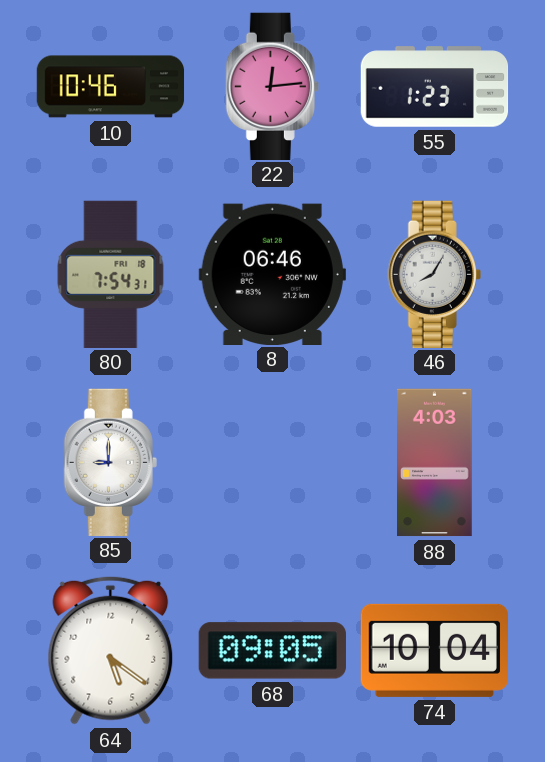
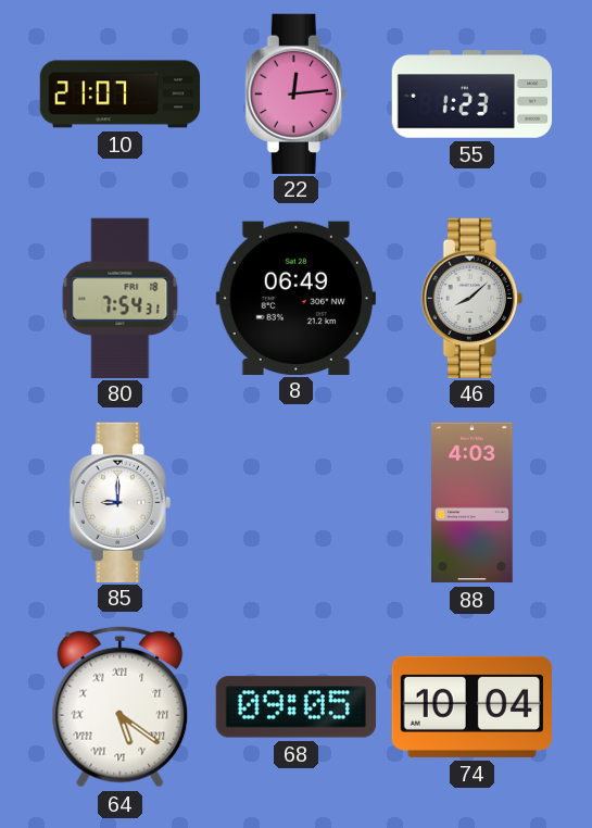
10: 10:46 -> 21:07
8: 06:46 -> 06:49
46: 8:05 -> 8:08
64 numerals: Arabic -> Roman
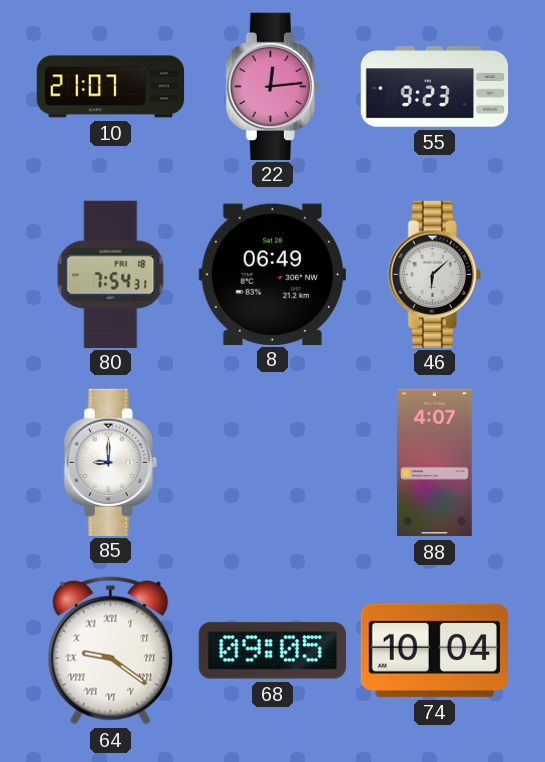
55: 1:23 -> 9:23
46: 8:08 -> 6:08
88: 4:03 -> 4:07
64: 5:21 -> 9:21
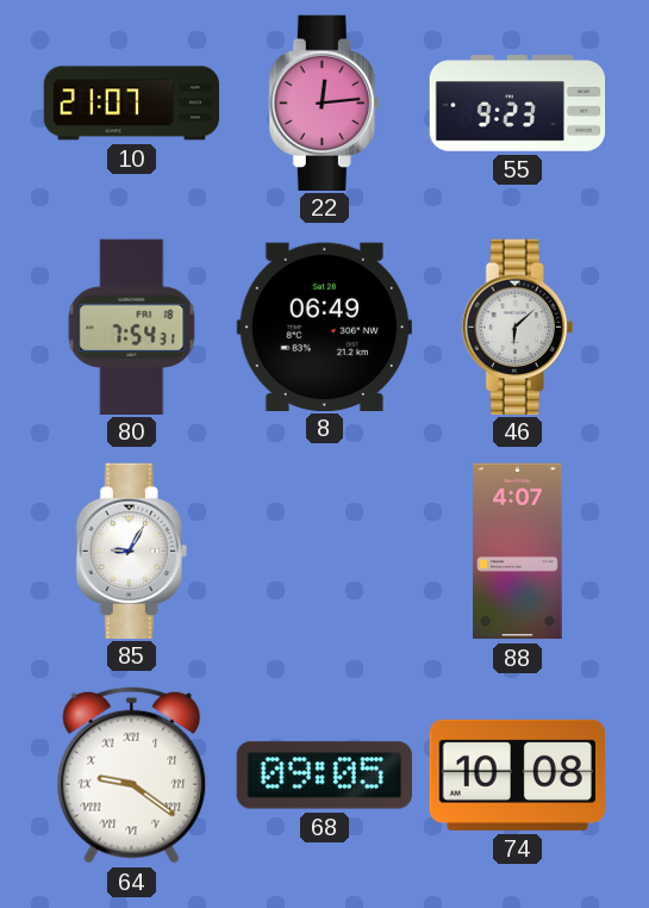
85: 9:00 -> 9:05
74: 10:04 -> 10:08
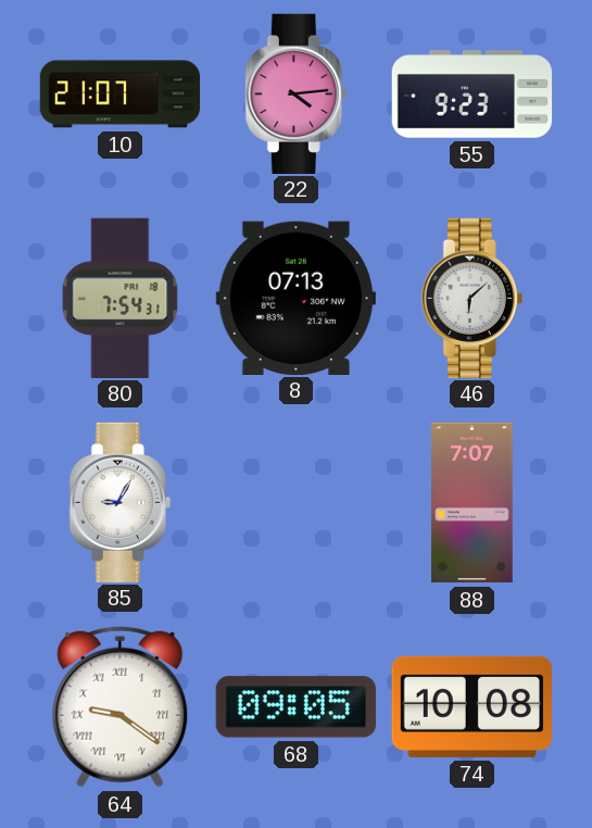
22: 12:14 -> 4:14
8: 06:49 -> 07:13
88: 4:07 -> 7:07
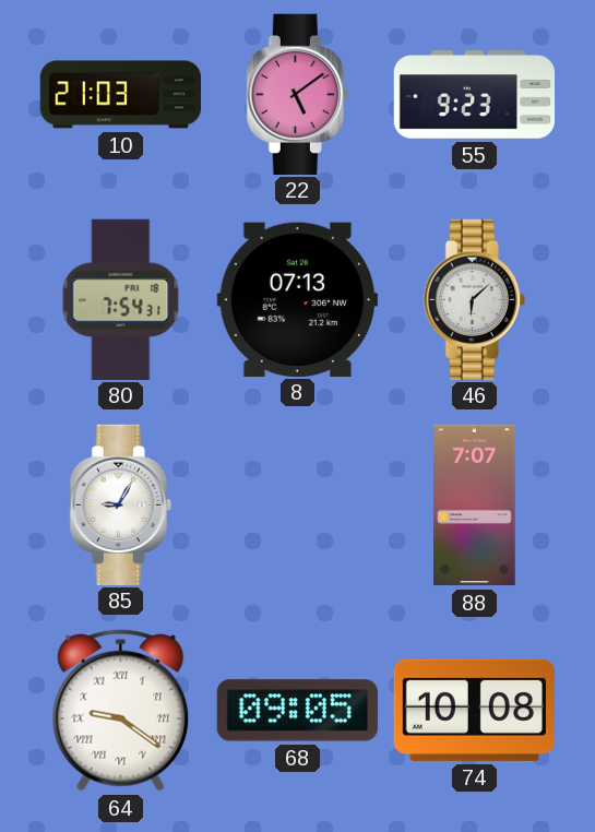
10: 21:07 -> 21:03
22: 4:14 -> 5:09
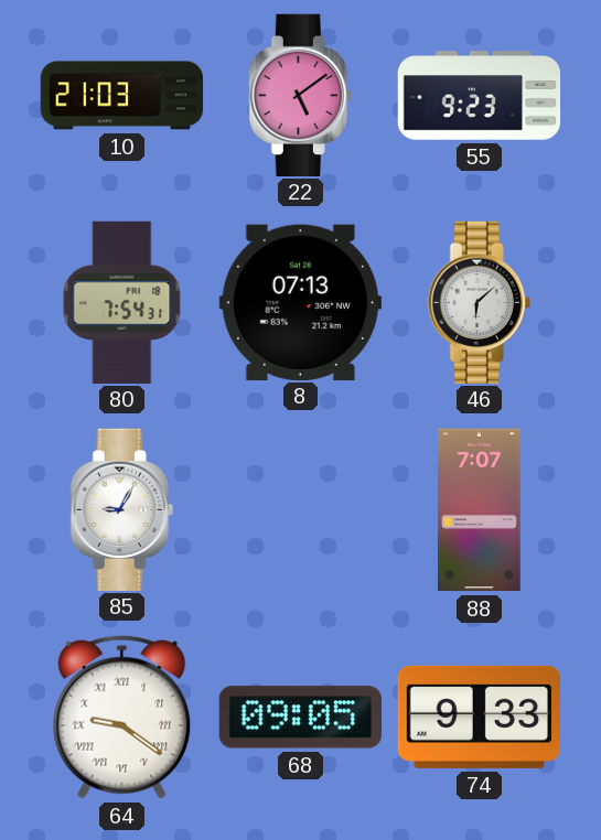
74: 10:08 -> 9:33
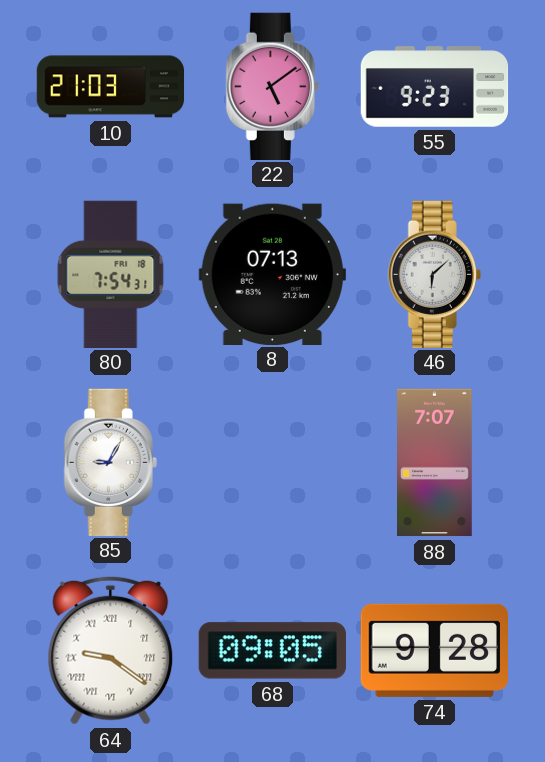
74: 9:33 -> 9:28
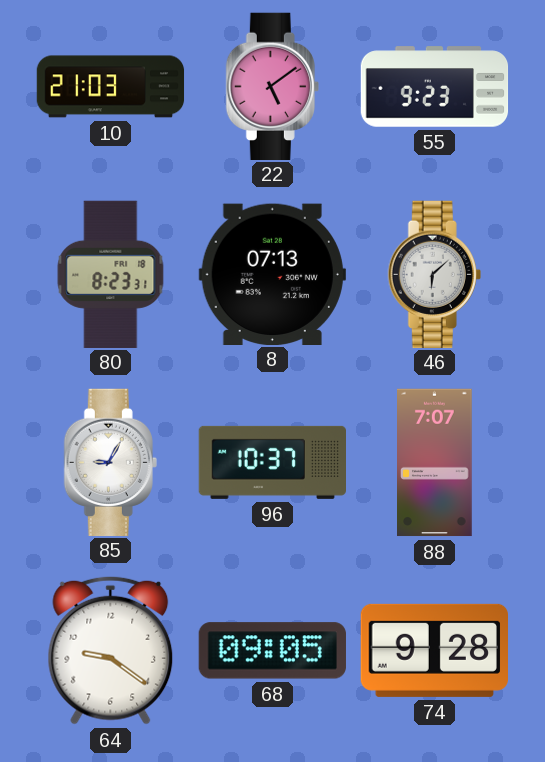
80: 7:54 -> 8:23
96: none -> 10:37
64 numerals: Roman -> Arabic
